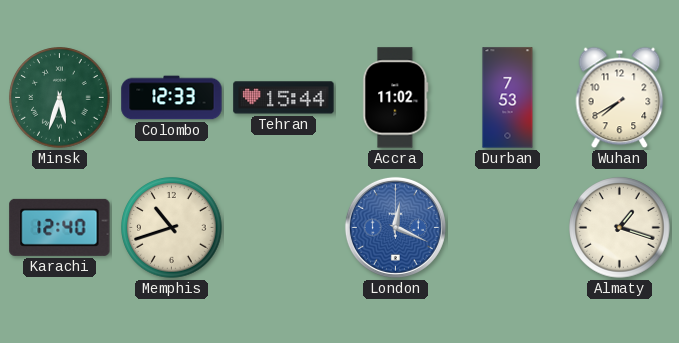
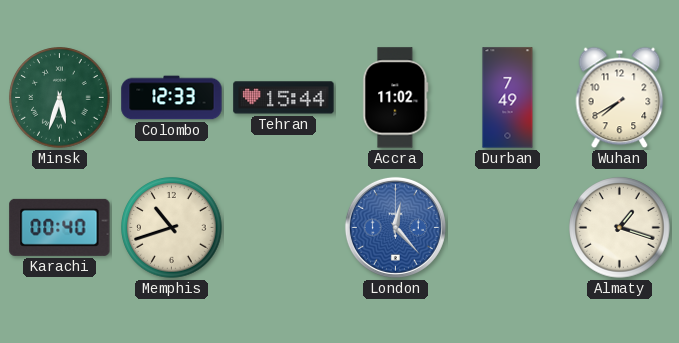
Durban: 7:53 -> 7:49
Karachi: 12:40 -> 00:40
London: 12:19 -> 12:23
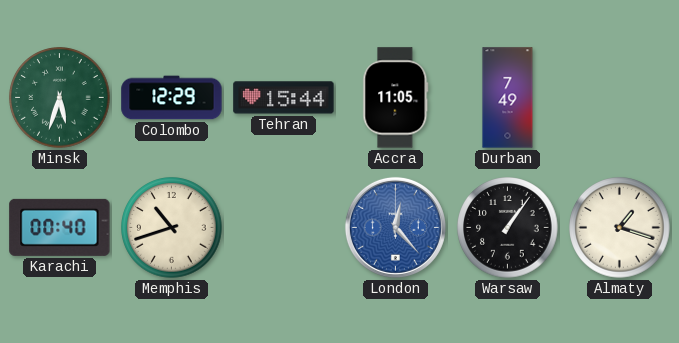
Colombo: 12:33 -> 12:29
Accra: 11:02 -> 11:05
Wuhan: 7:40 -> none
Warsaw: none -> 1:06
